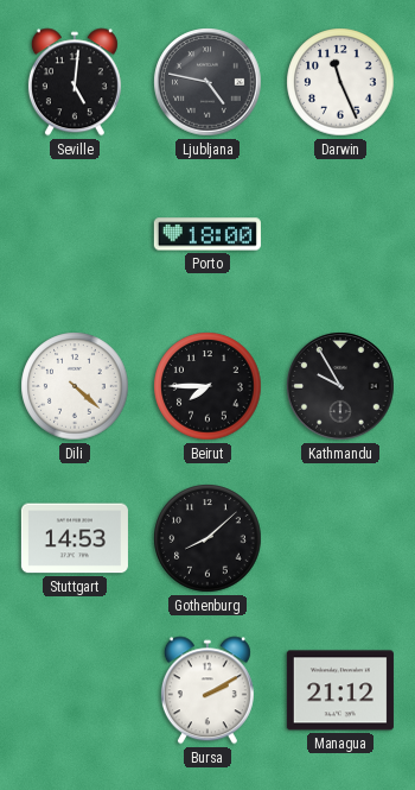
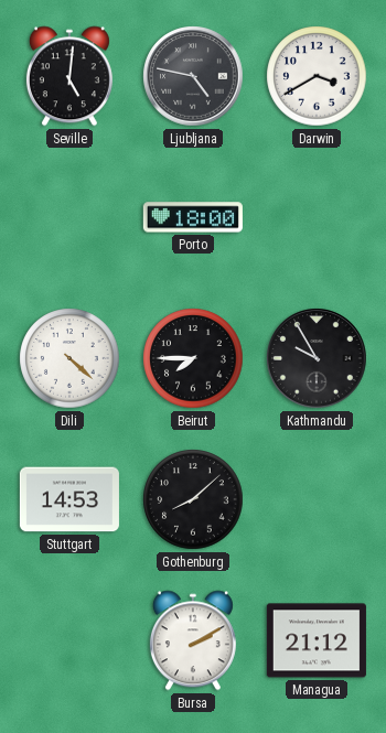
Darwin: 11:26 -> 3:40
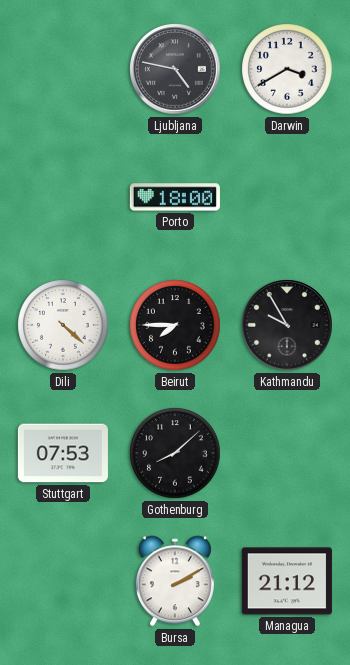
Seville: 5:01 -> none
Stuttgart: 14:53 -> 07:53
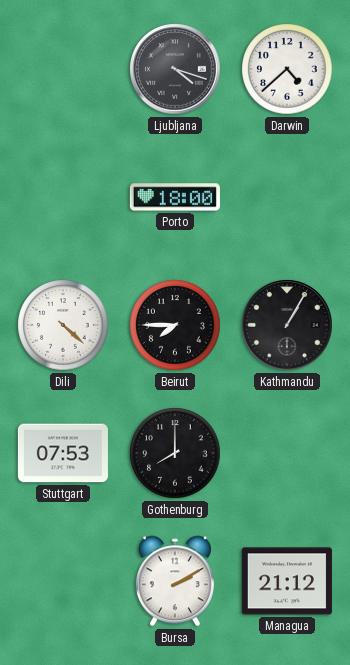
Ljubljana: 4:47 -> 4:18
Darwin: 3:40 -> 4:38
Kathmandu: 9:55 -> 1:05
Gothenburg: 8:08 -> 8:00
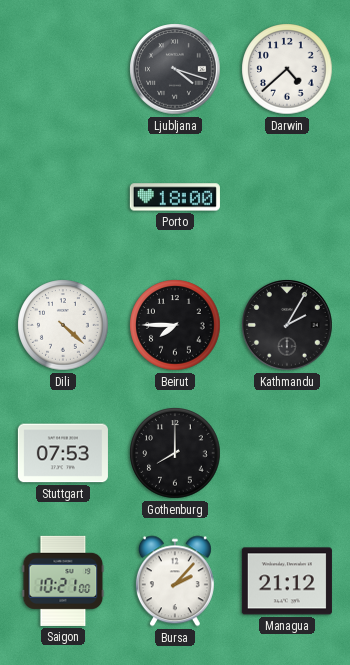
Kathmandu: 1:05 -> 2:05
Saigon: none -> 10:21
Bursa: 2:10 -> 2:07
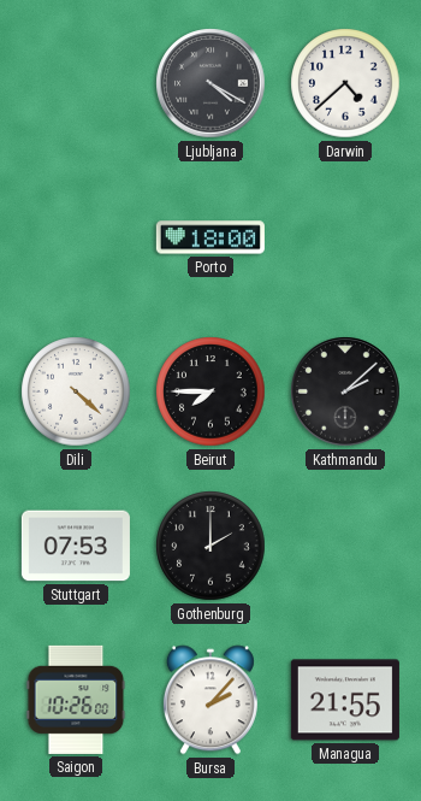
Ljubljana: 4:18 -> 4:20
Kathmandu: 2:05 -> 2:08
Gothenburg: 8:00 -> 2:00
Saigon: 10:21 -> 10:26
Managua: 21:12 -> 21:55
